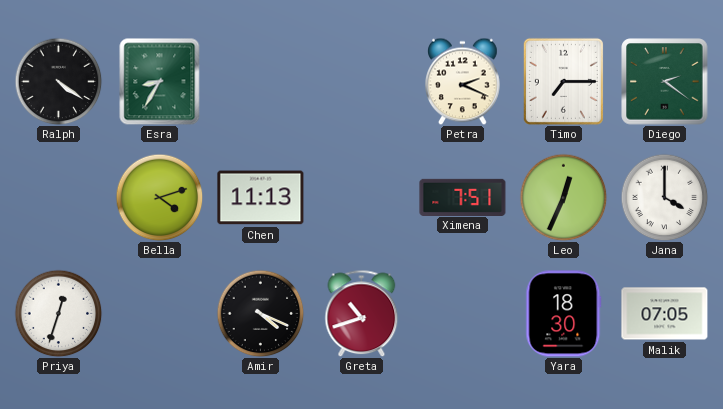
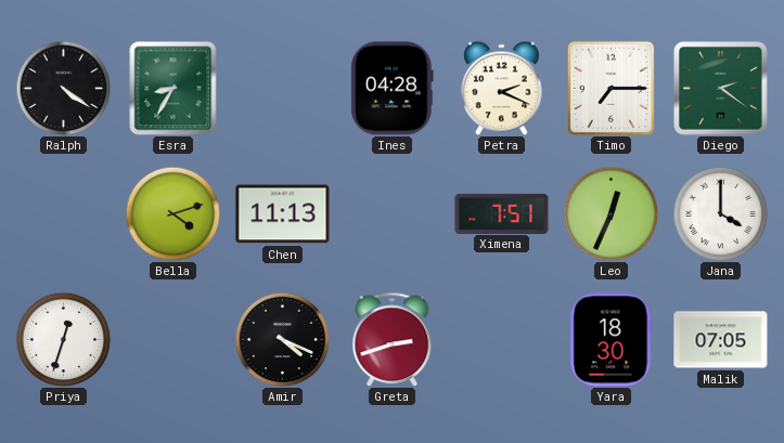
Ines: none -> 04:28
Greta: 10:42 -> 2:42
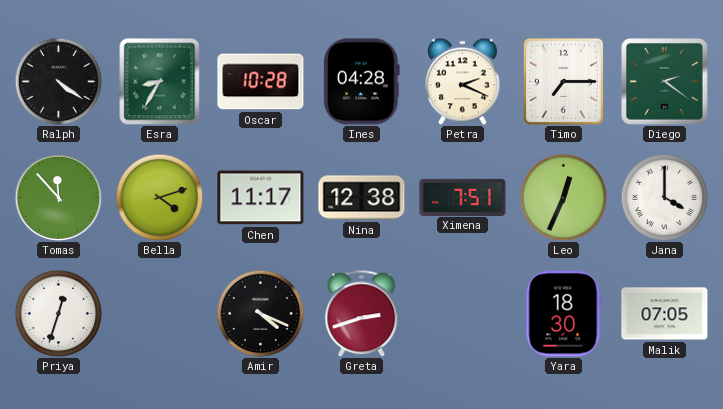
Oscar: none -> 10:28
Tomas: none -> 11:53
Chen: 11:13 -> 11:17
Nina: none -> 12:38
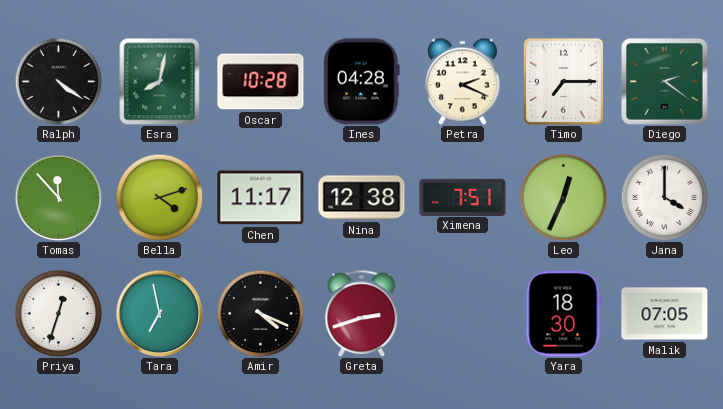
Esra: 8:35 -> 8:02
Tara: none -> 6:58
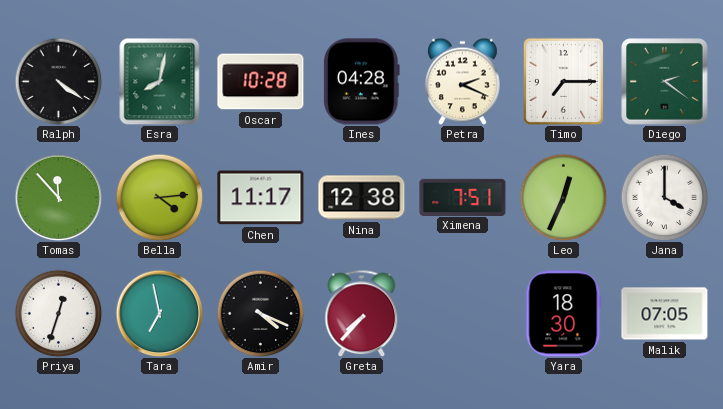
Bella: 4:12 -> 4:14
Greta: 2:42 -> 7:37
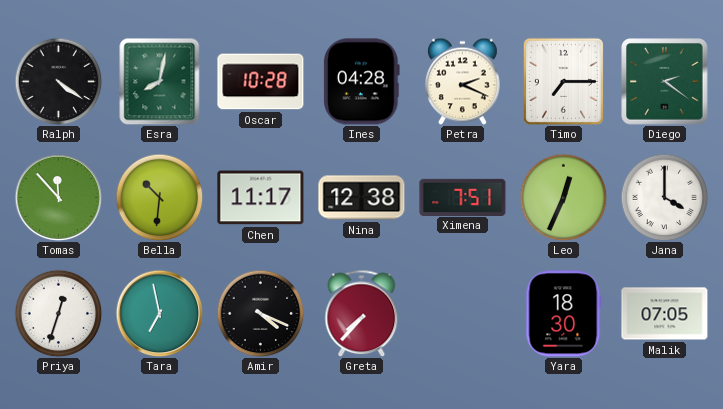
Bella: 4:14 -> 10:31
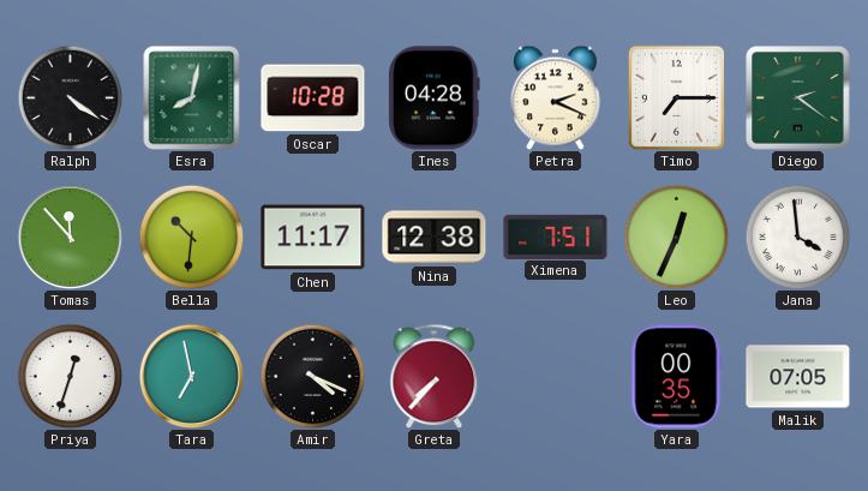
Jana: 4:00 -> 3:59
Yara: 18:30 -> 00:35
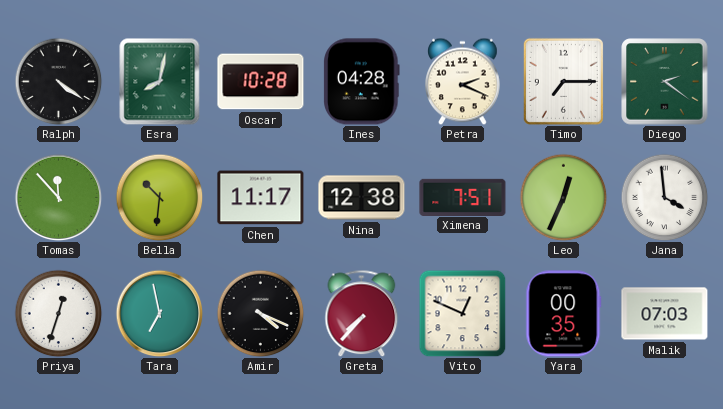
Vito: none -> 12:49
Malik: 07:05 -> 07:03
